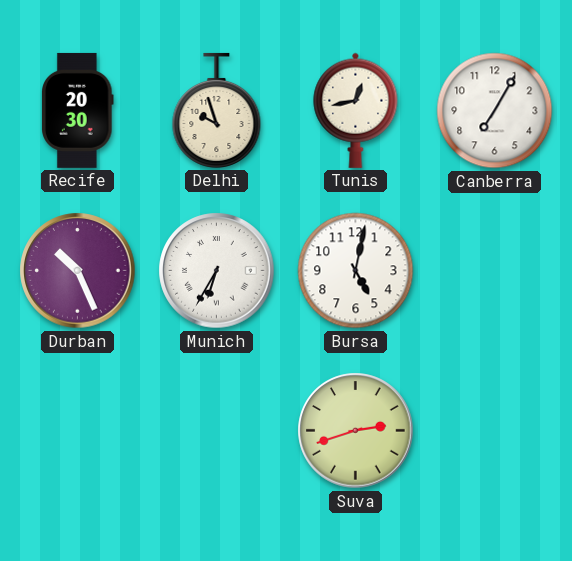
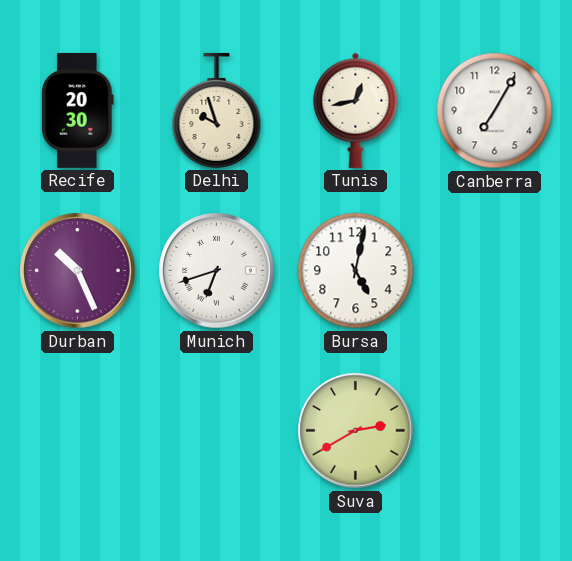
Munich: 6:35 -> 6:42
Suva: 2:42 -> 2:40
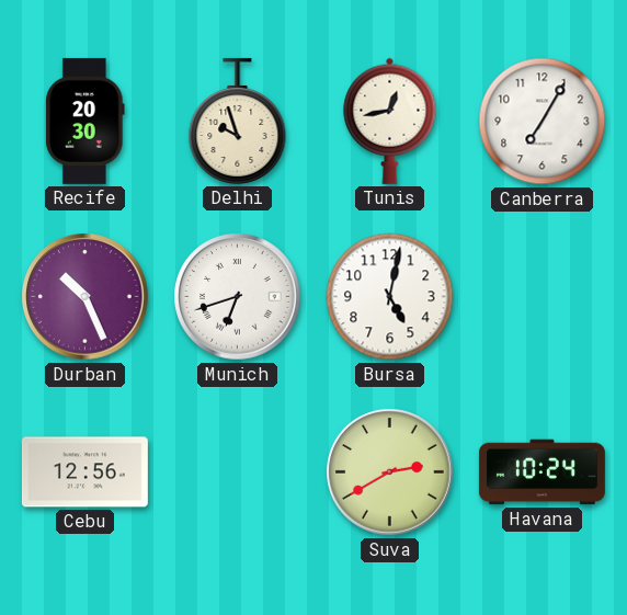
Cebu: none -> 12:56
Havana: none -> 10:24
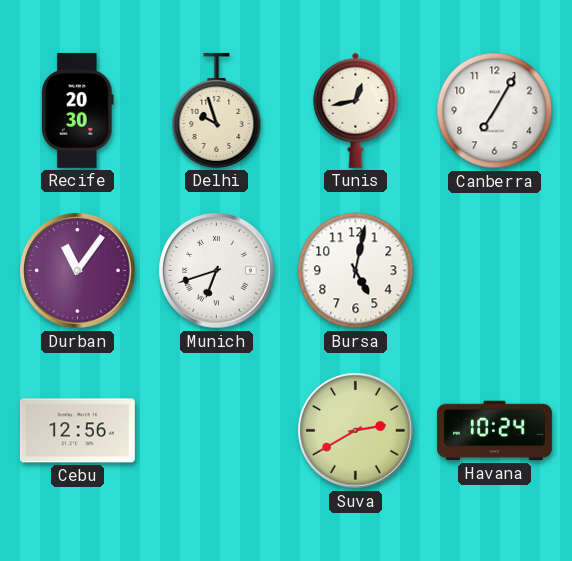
Durban: 10:26 -> 11:06
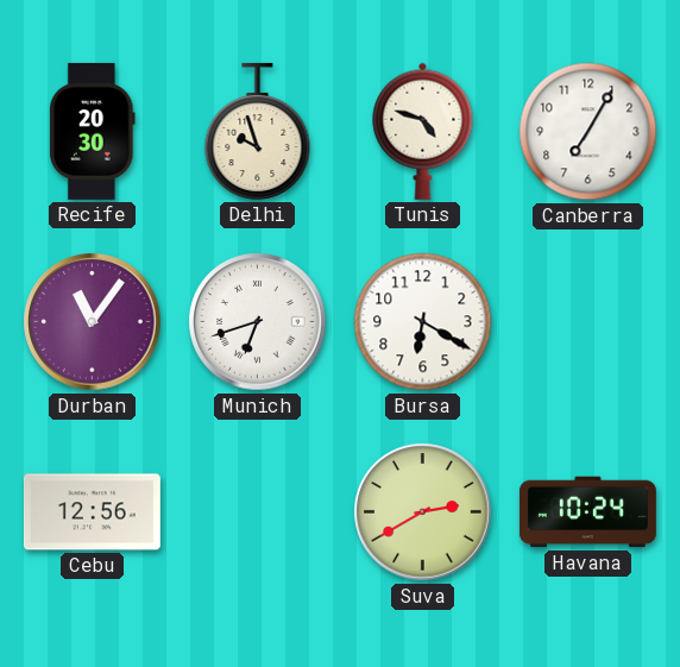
Tunis: 12:43 -> 4:48
Bursa: 5:02 -> 6:20
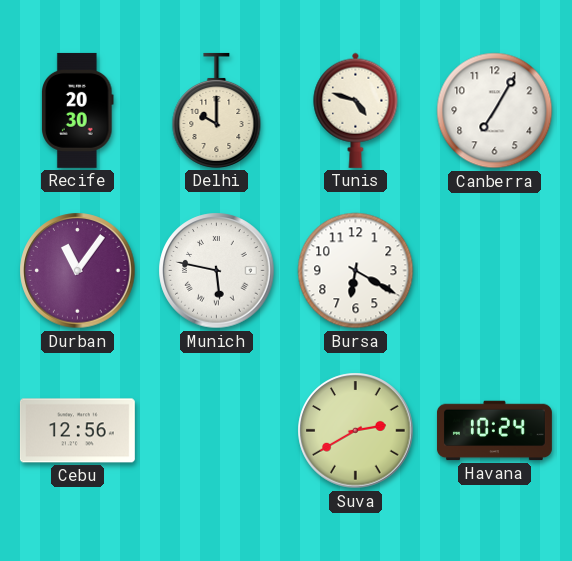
Delhi: 9:57 -> 10:00
Munich: 6:42 -> 5:47
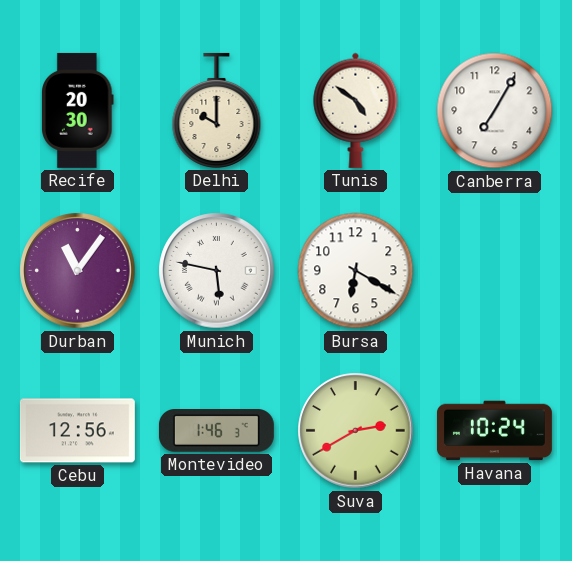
Tunis: 4:48 -> 4:51
Montevideo: none -> 1:46
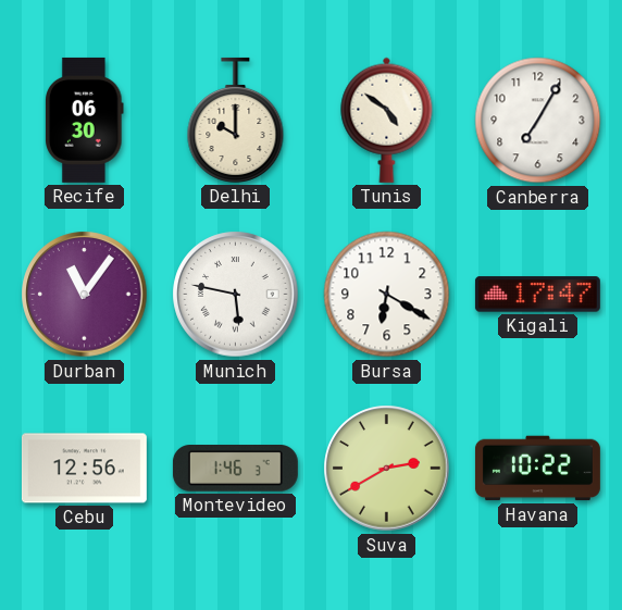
Recife: 20:30 -> 06:30
Kigali: none -> 17:47
Havana: 10:24 -> 10:22
